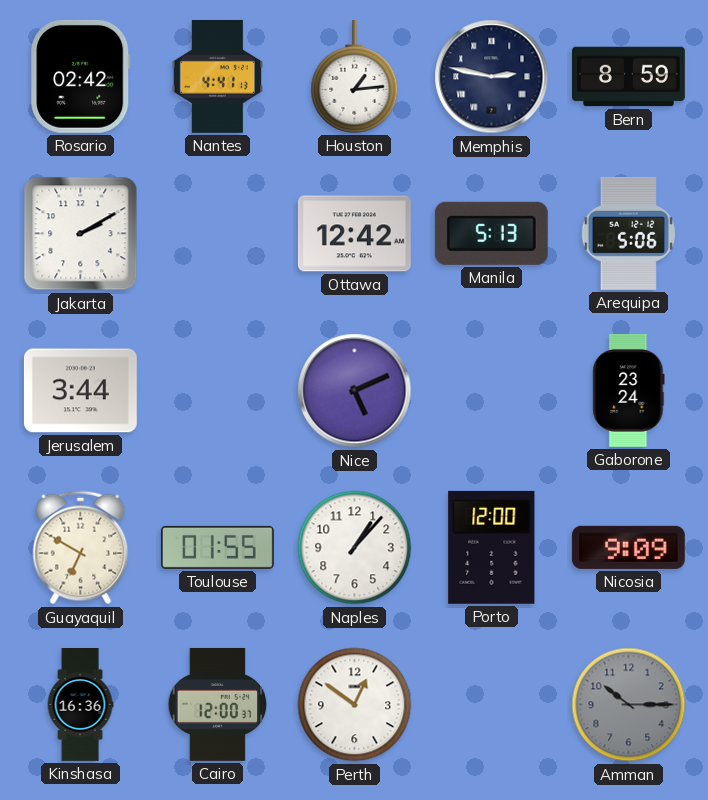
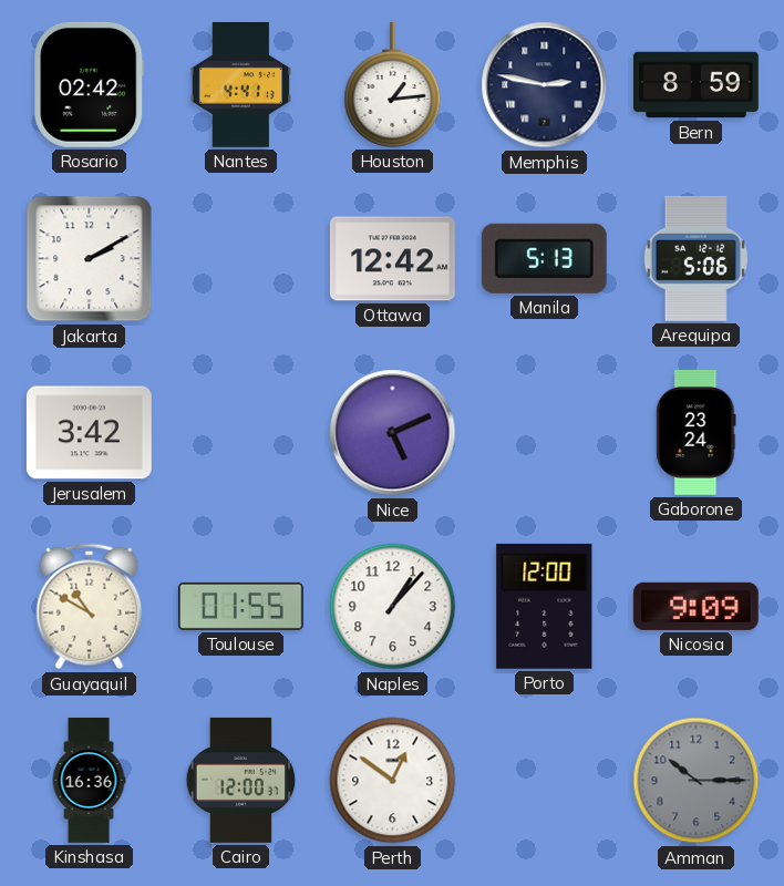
Jerusalem: 3:44 -> 3:42
Guayaquil: 6:50 -> 10:50
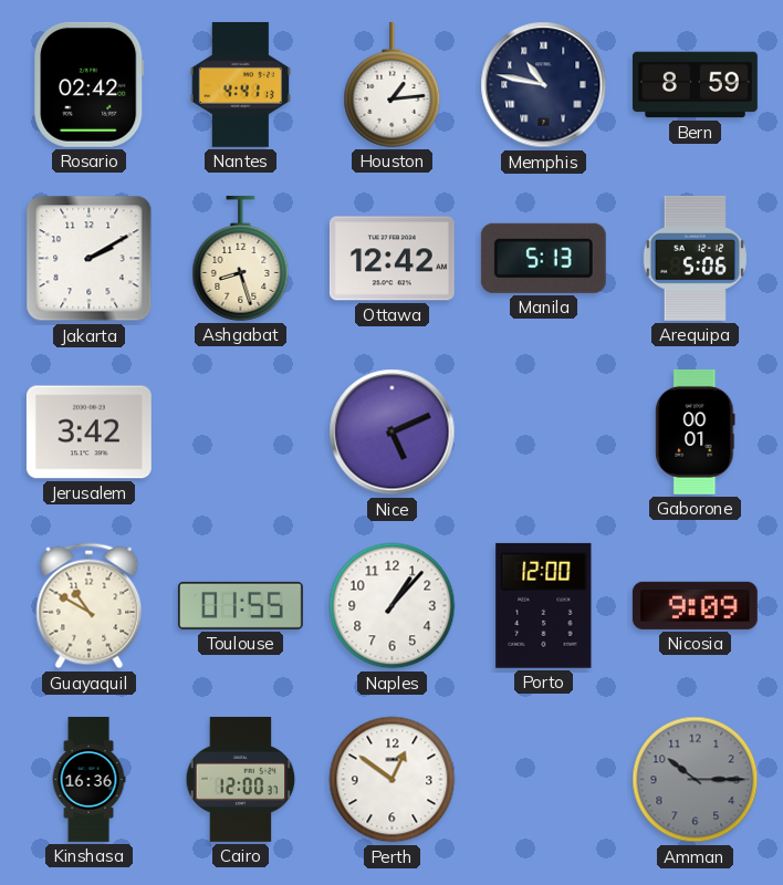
Memphis: 2:47 -> 10:47
Ashgabat: none -> 8:27
Gaborone: 23:24 -> 00:01
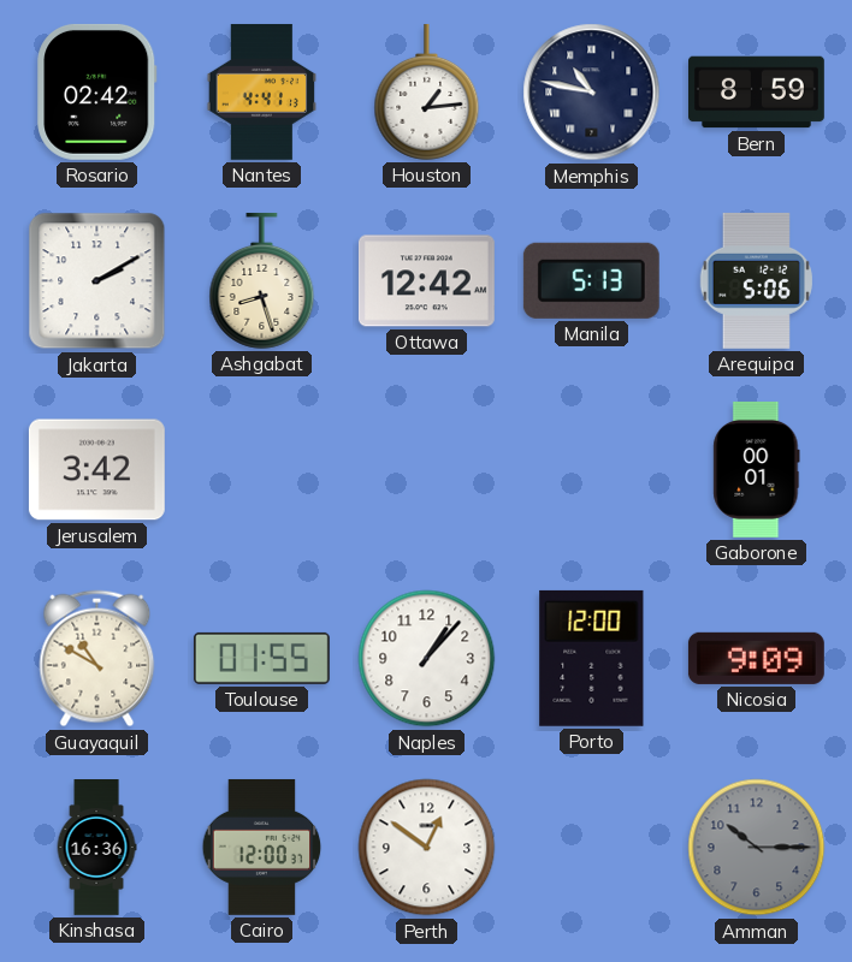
Nice: 5:11 -> none
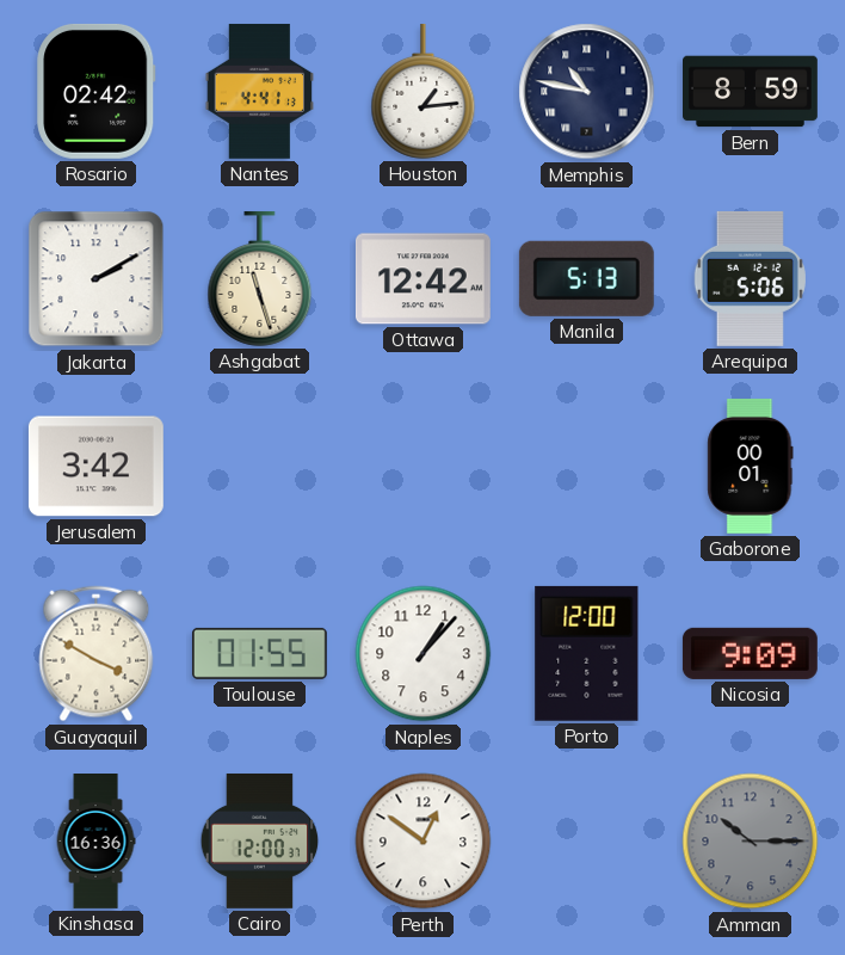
Ashgabat: 8:27 -> 11:27
Guayaquil: 10:50 -> 3:50
